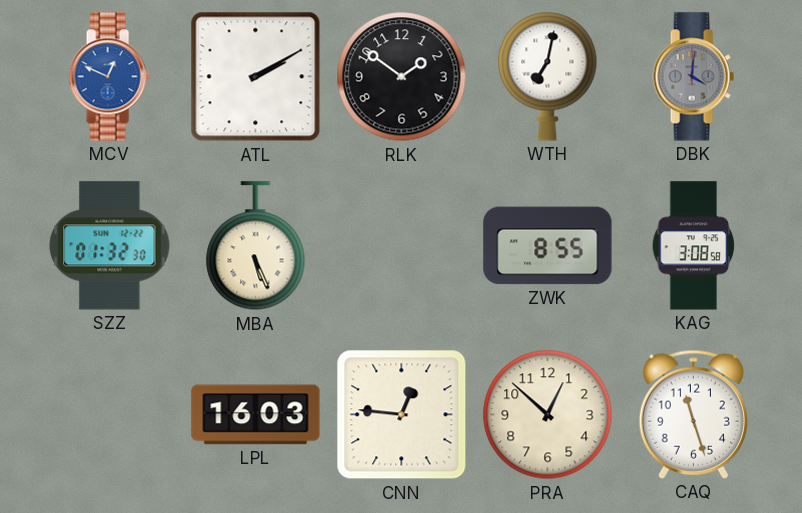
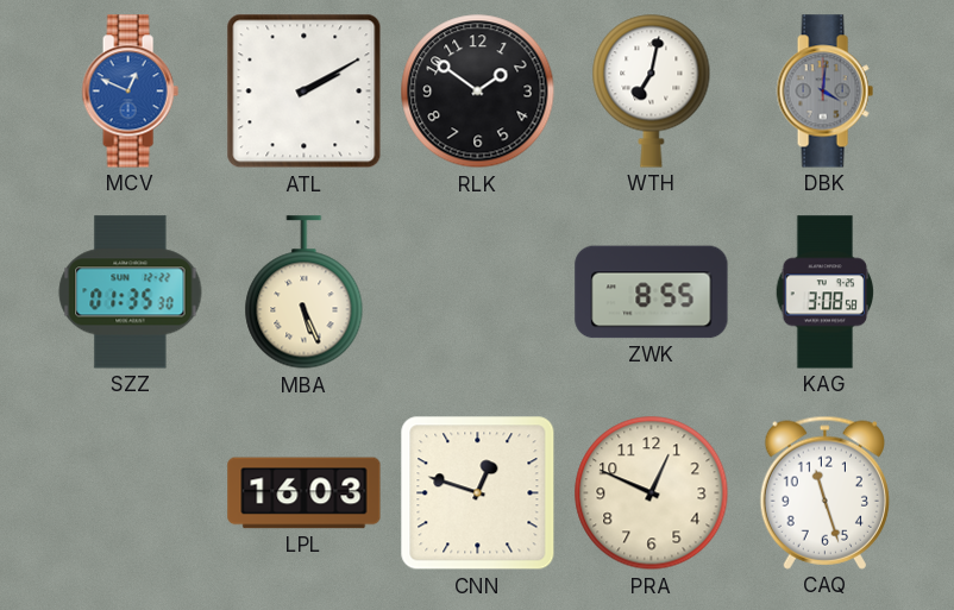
SZZ: 01:32 -> 01:35
CNN: 12:46 -> 12:48
PRA: 12:52 -> 12:49
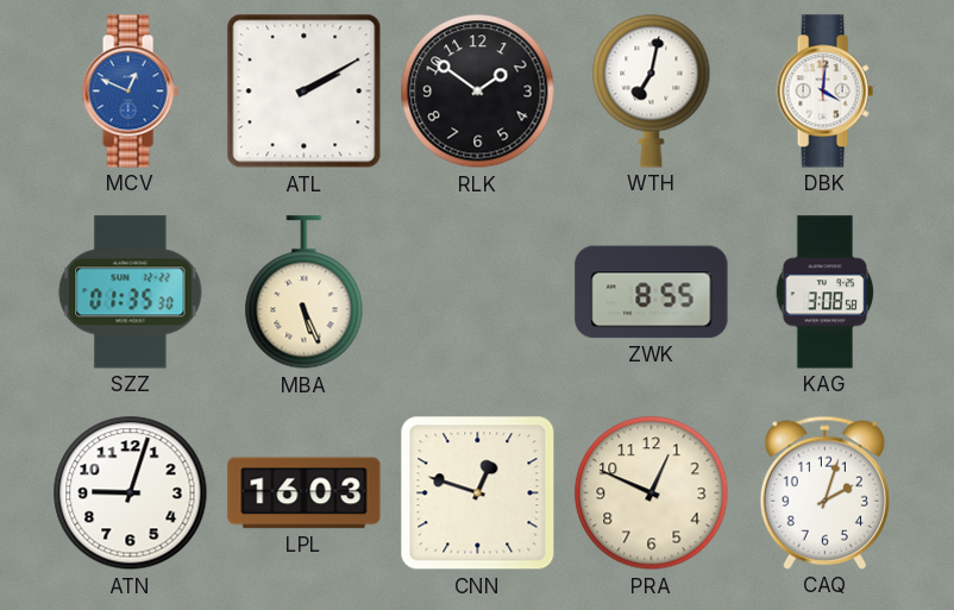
DBK dial: grey -> white
ATN: none -> 9:03
CAQ: 11:27 -> 2:03
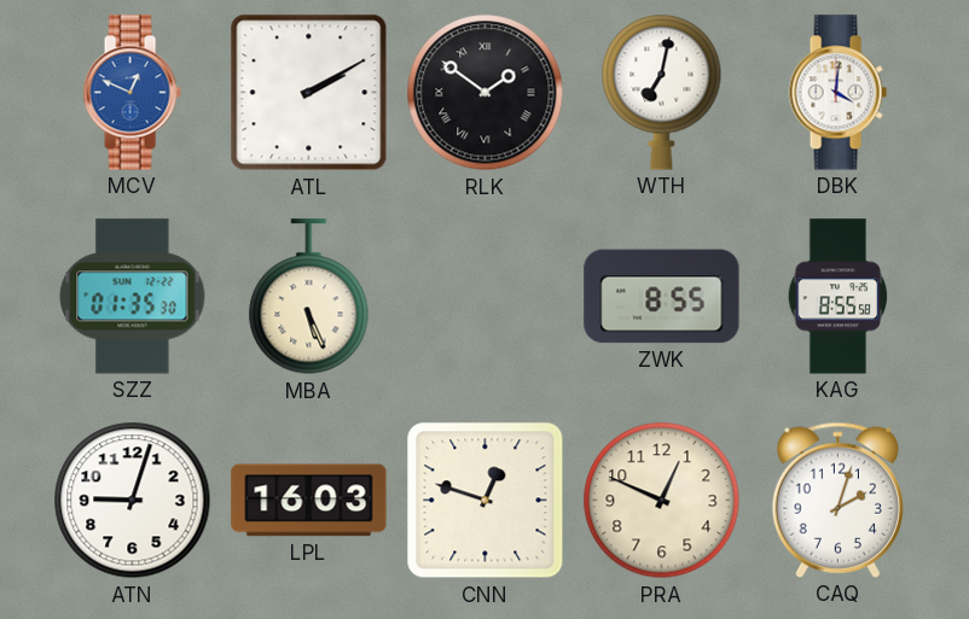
RLK numerals: Arabic -> Roman
KAG: 3:08 -> 8:55
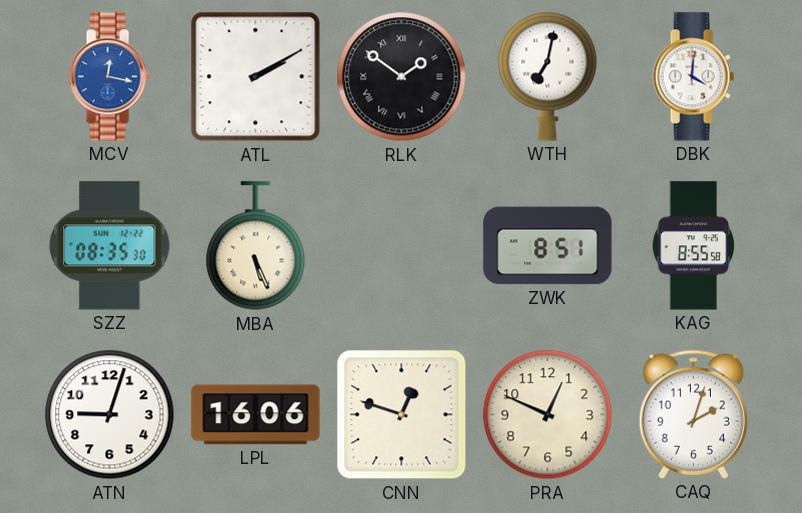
MCV: 12:49 -> 12:17
SZZ: 01:35 -> 08:35
ZWK: 8:55 -> 8:51
LPL: 16:03 -> 16:06
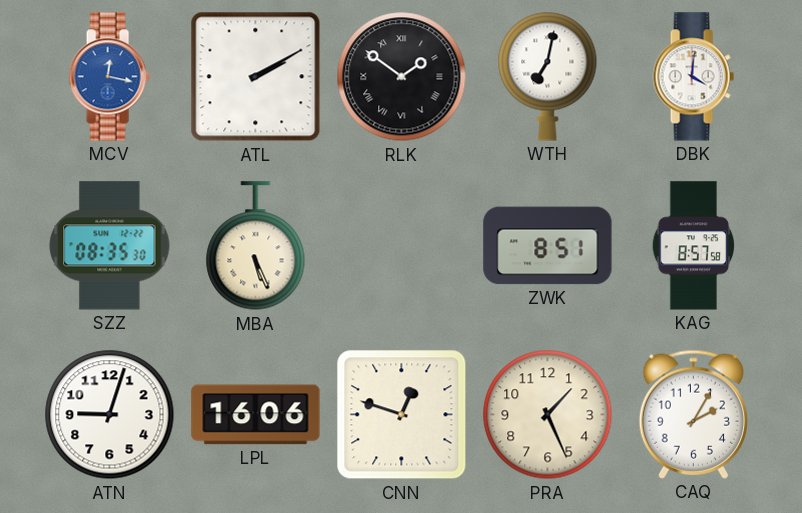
KAG: 8:55 -> 8:57
PRA: 12:49 -> 1:26
CAQ: 2:03 -> 2:05
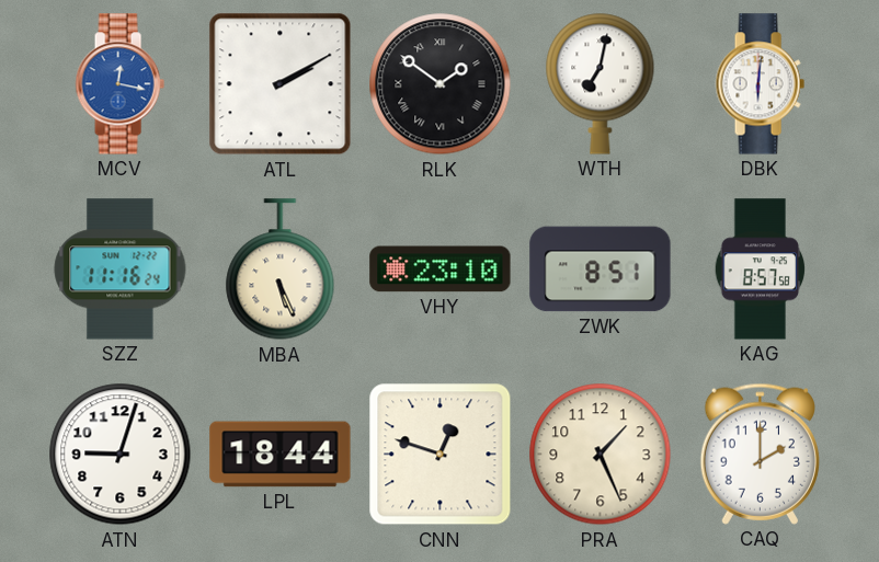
DBK: 4:01 -> 6:01
SZZ: 08:35 -> 11:16
VHY: none -> 23:10
LPL: 16:06 -> 18:44
CAQ: 2:05 -> 2:00
